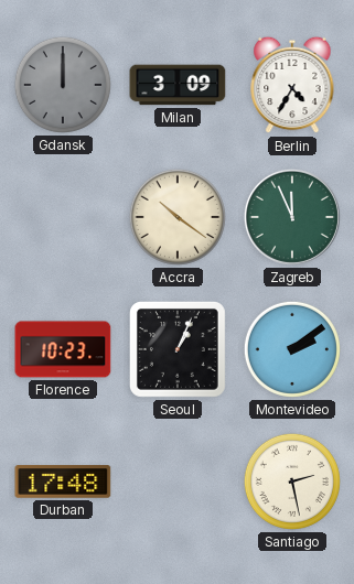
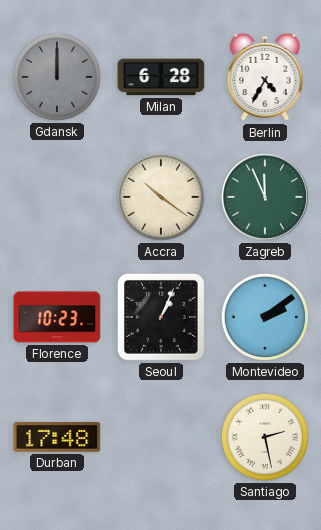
Milan: 3:09 -> 6:28
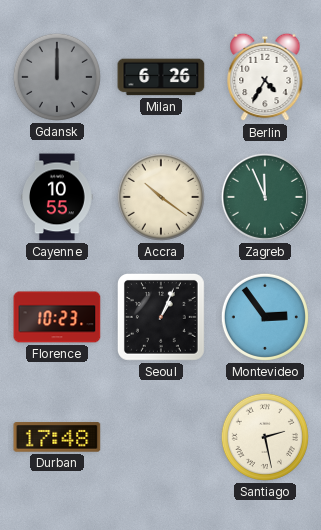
Milan: 6:28 -> 6:26
Cayenne: none -> 10:55
Montevideo: 2:09 -> 2:54
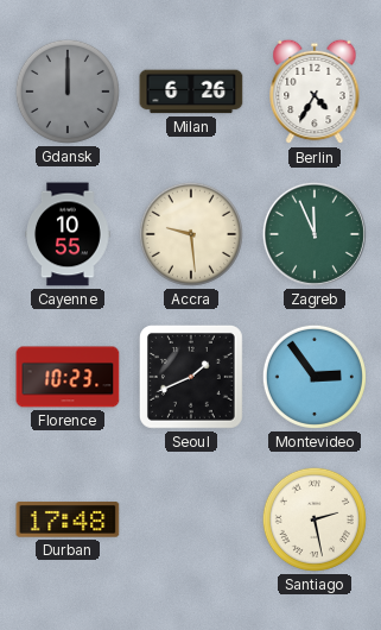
Accra: 10:21 -> 9:29
Seoul: 1:04 -> 1:41
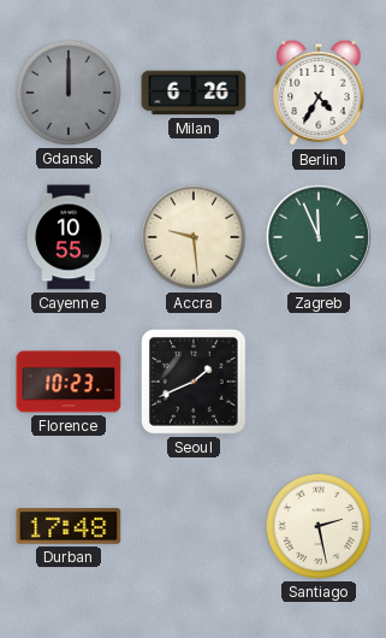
Montevideo: 2:54 -> none
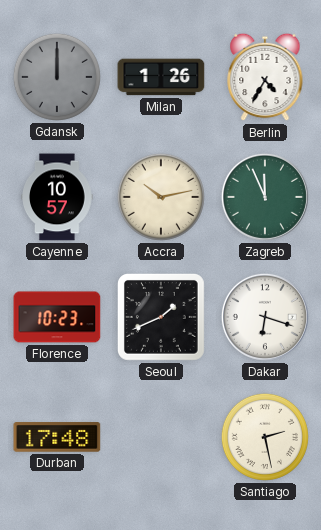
Milan: 6:26 -> 1:26
Cayenne: 10:55 -> 10:57
Accra: 9:29 -> 10:13
Dakar: none -> 6:18
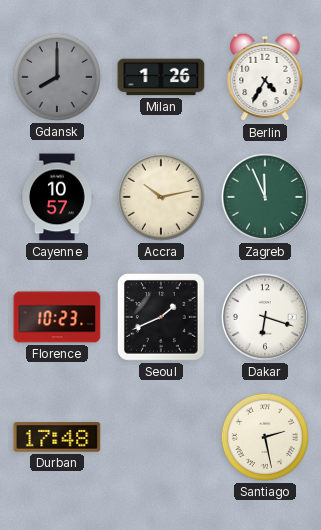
Gdansk: 12:00 -> 8:00
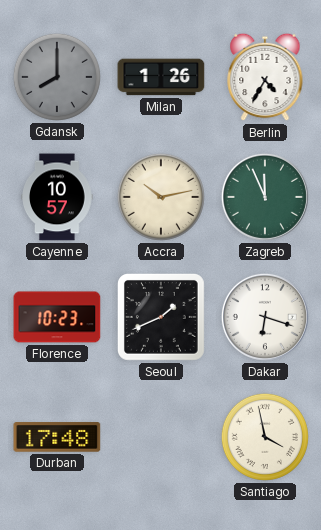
Santiago: 2:28 -> 3:58
